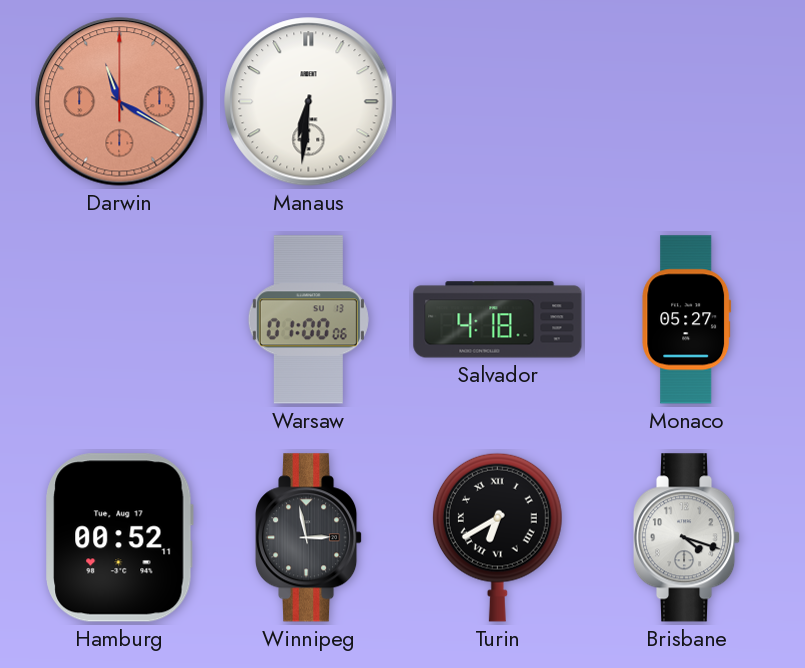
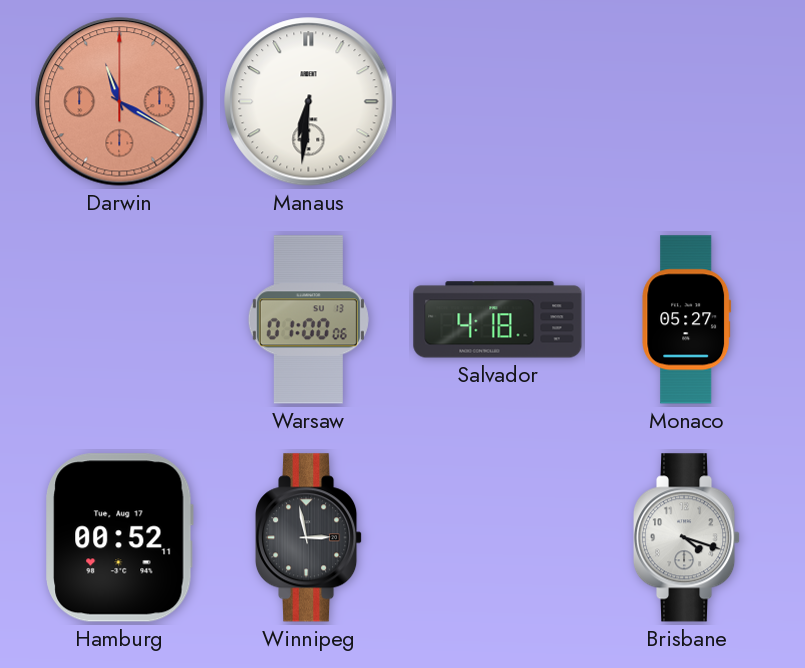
Turin: 6:40 -> none
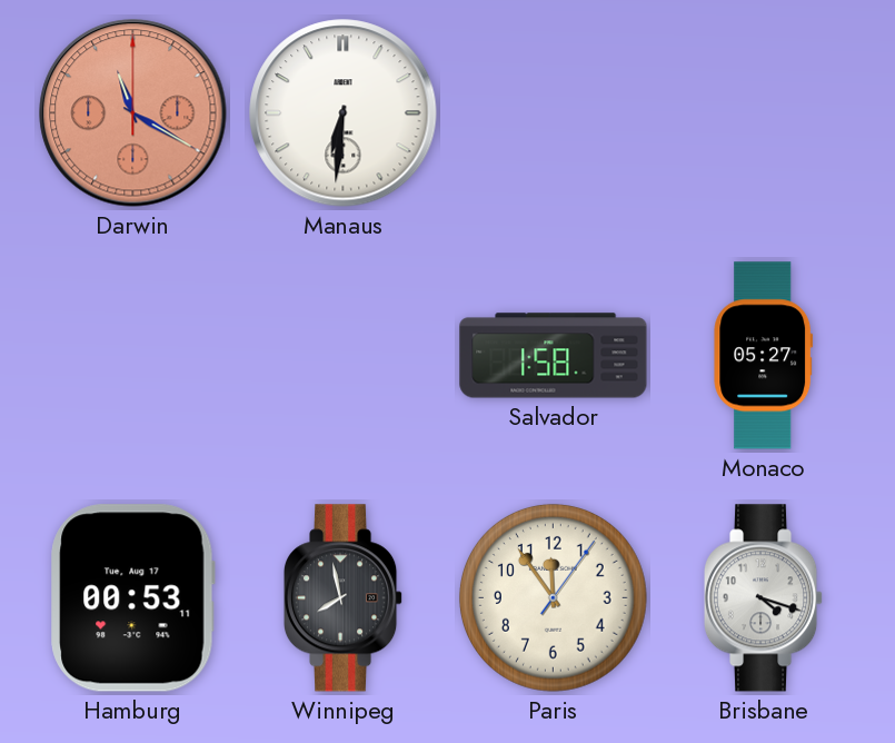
Warsaw: 01:00 -> none
Salvador: 4:18 -> 1:58
Hamburg: 00:52 -> 00:53
Winnipeg: 2:58 -> 7:58
Paris: none -> 11:54
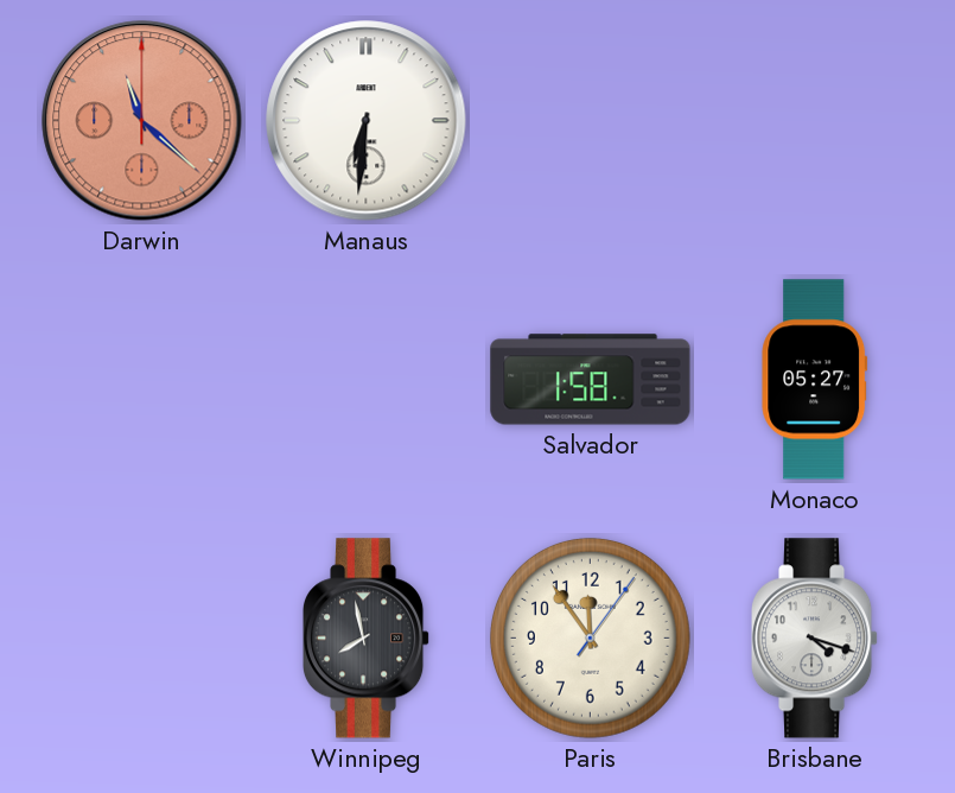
Darwin: 11:20 -> 11:22
Hamburg: 00:53 -> none
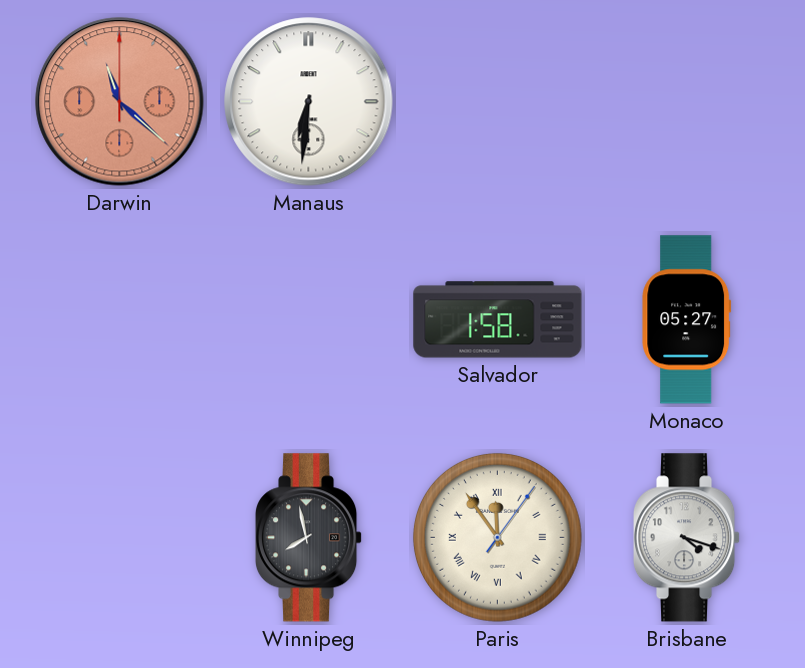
Paris numerals: Arabic -> Roman
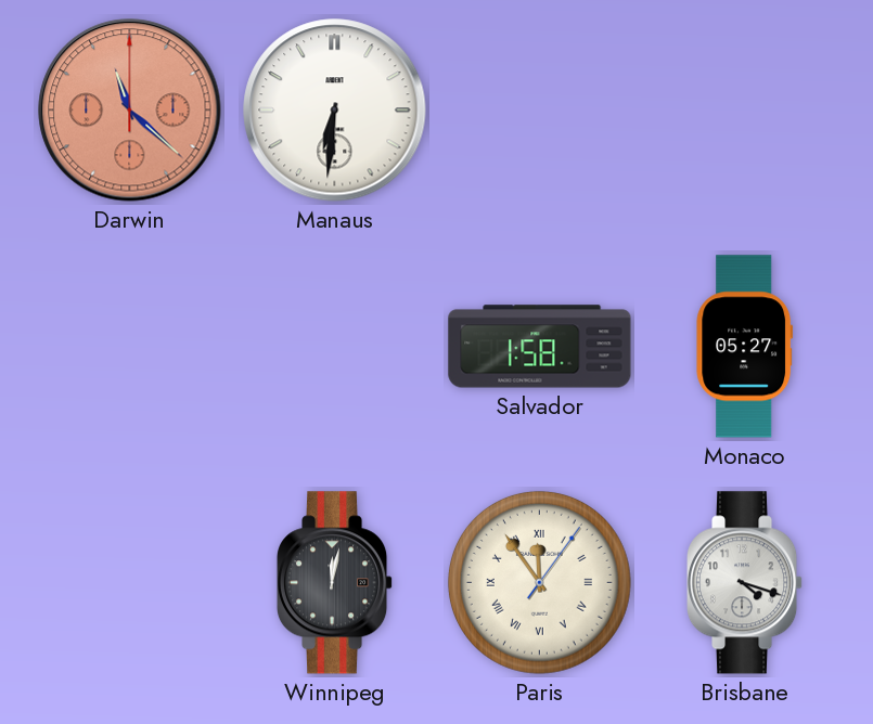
Winnipeg: 7:58 -> 12:02
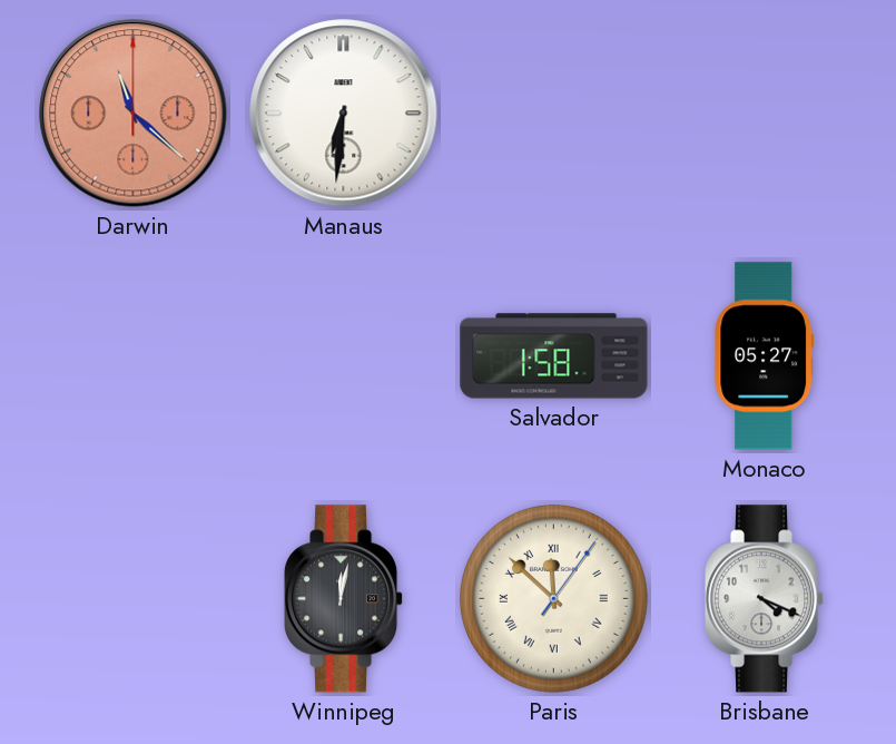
Paris: 11:54 -> 11:52
Brisbane: 4:18 -> 4:19
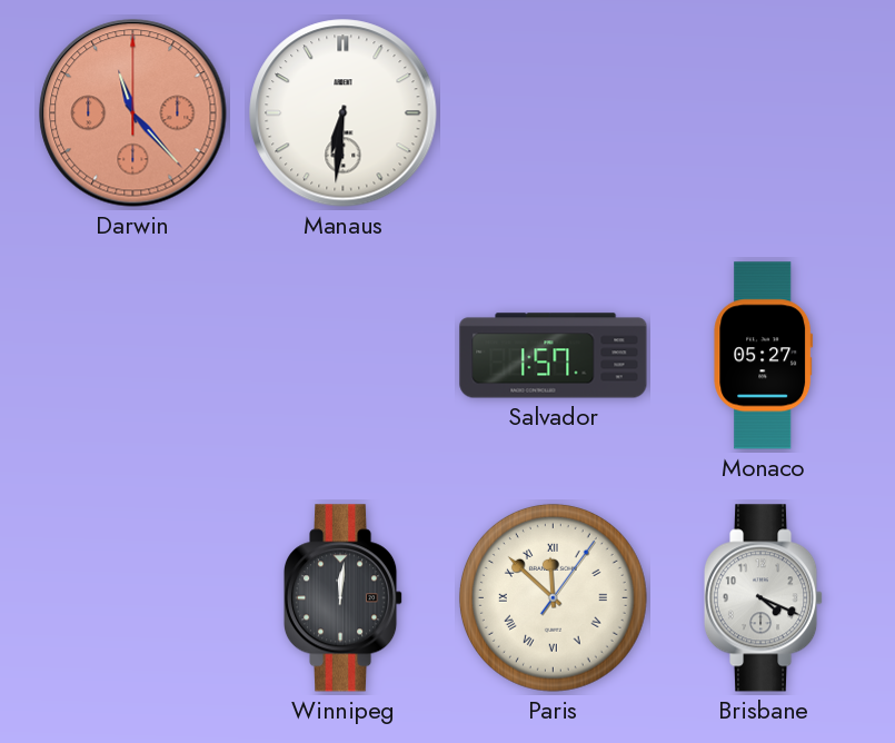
Darwin: 11:22 -> 11:23
Salvador: 1:58 -> 1:57
Winnipeg: 12:02 -> 12:01
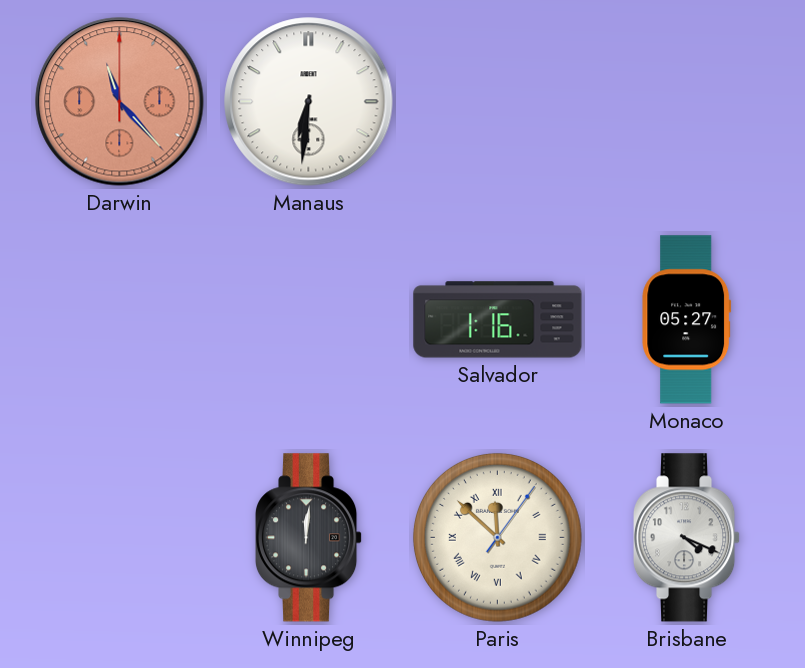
Salvador: 1:57 -> 1:16
